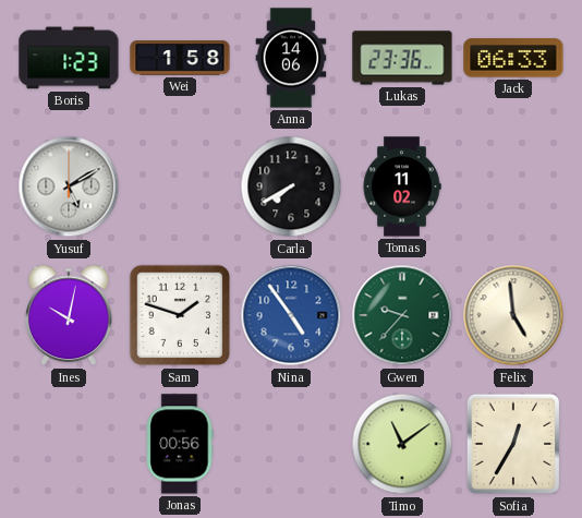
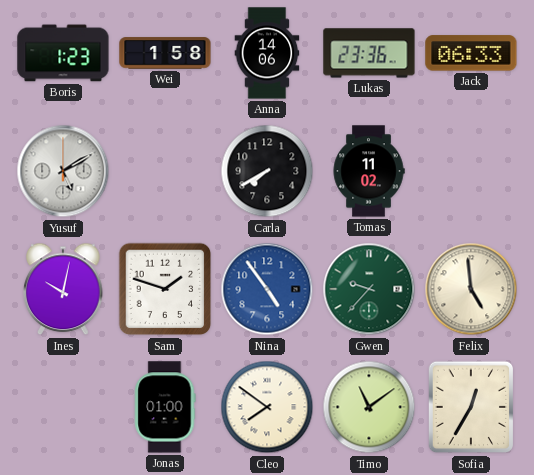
Jonas: 00:56 -> 01:00
Cleo: none -> 7:51
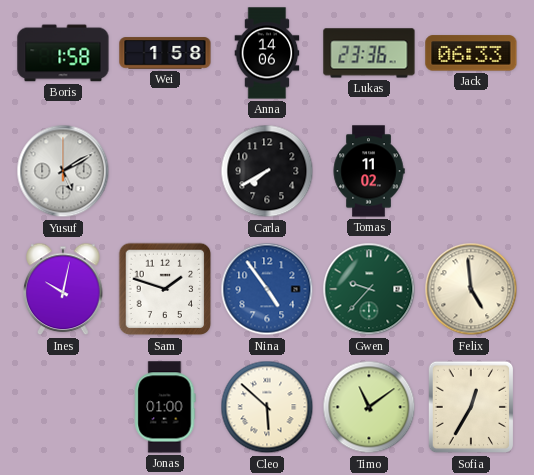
Boris: 1:23 -> 1:58
Cleo: 7:51 -> 5:52
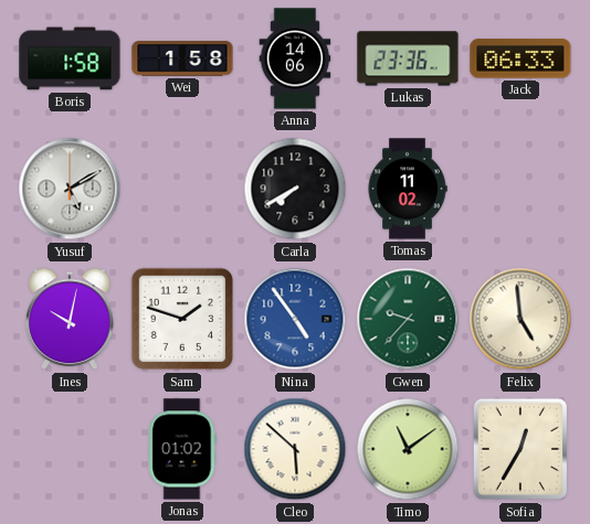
Jonas: 01:00 -> 01:02
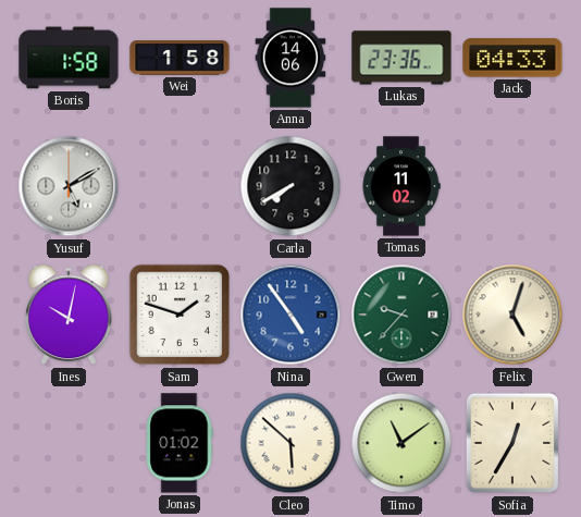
Jack: 06:33 -> 04:33
Felix: 4:59 -> 5:03
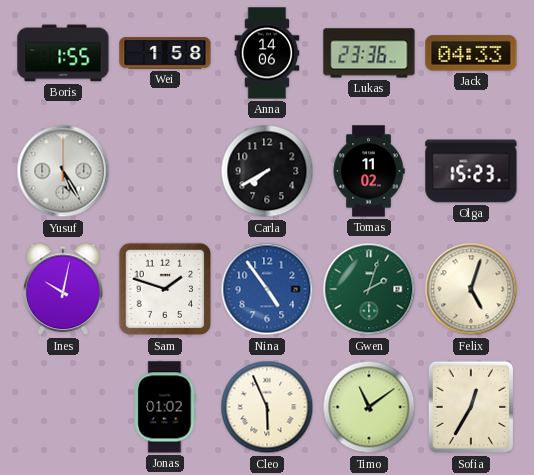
Boris: 1:58 -> 1:55
Yusuf: 5:10 -> 5:25
Olga: none -> 15:23
Gwen: 9:37 -> 2:03
Cleo: 5:52 -> 5:56
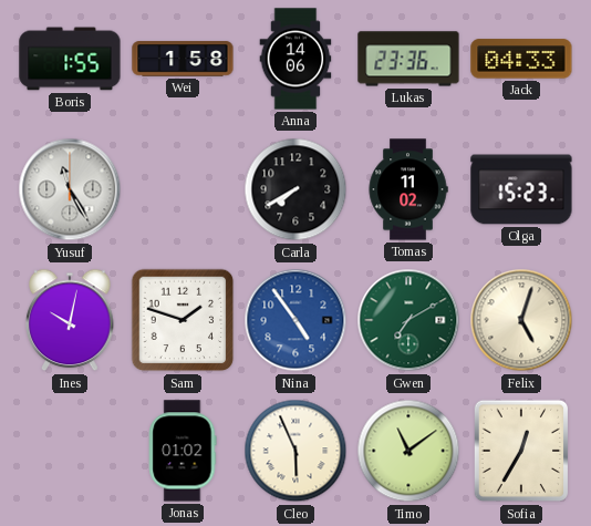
Yusuf: 5:25 -> 11:25
Gwen: 2:03 -> 7:10
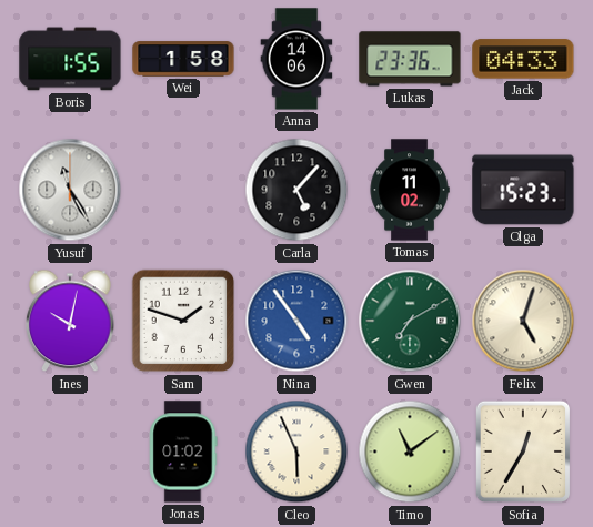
Carla: 7:40 -> 5:07
